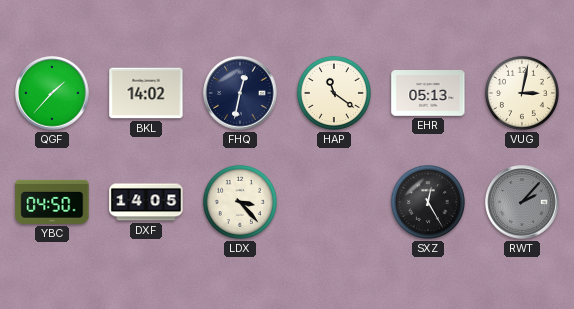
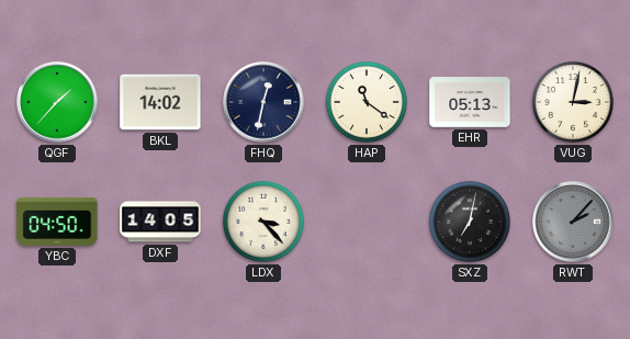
SXZ: 12:25 -> 7:02
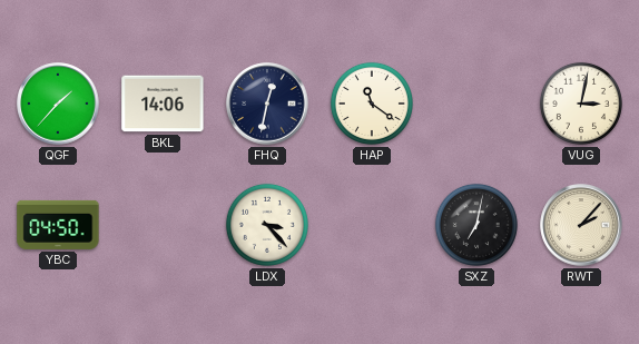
BKL: 14:02 -> 14:06
EHR: 05:13 -> none
DXF: 14:05 -> none
RWT dial: grey -> cream
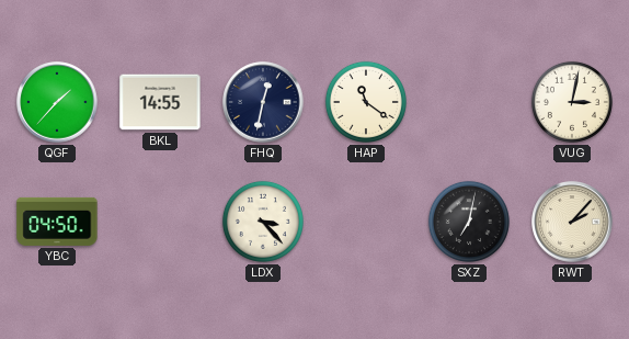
BKL: 14:06 -> 14:55
